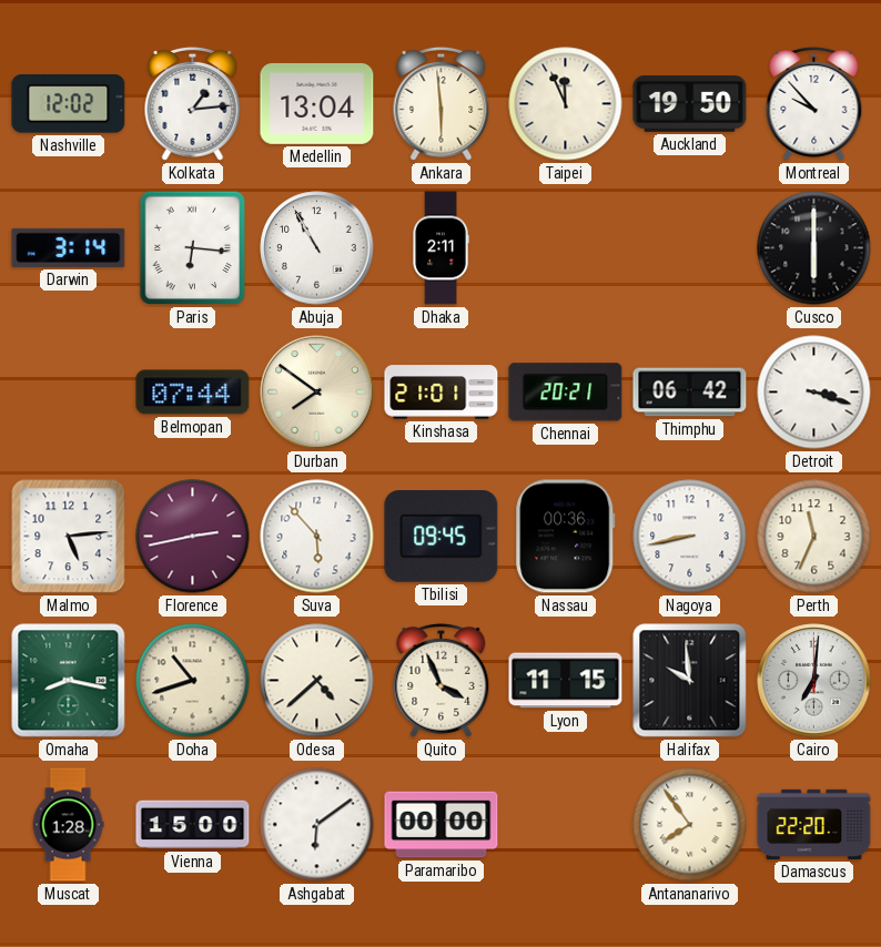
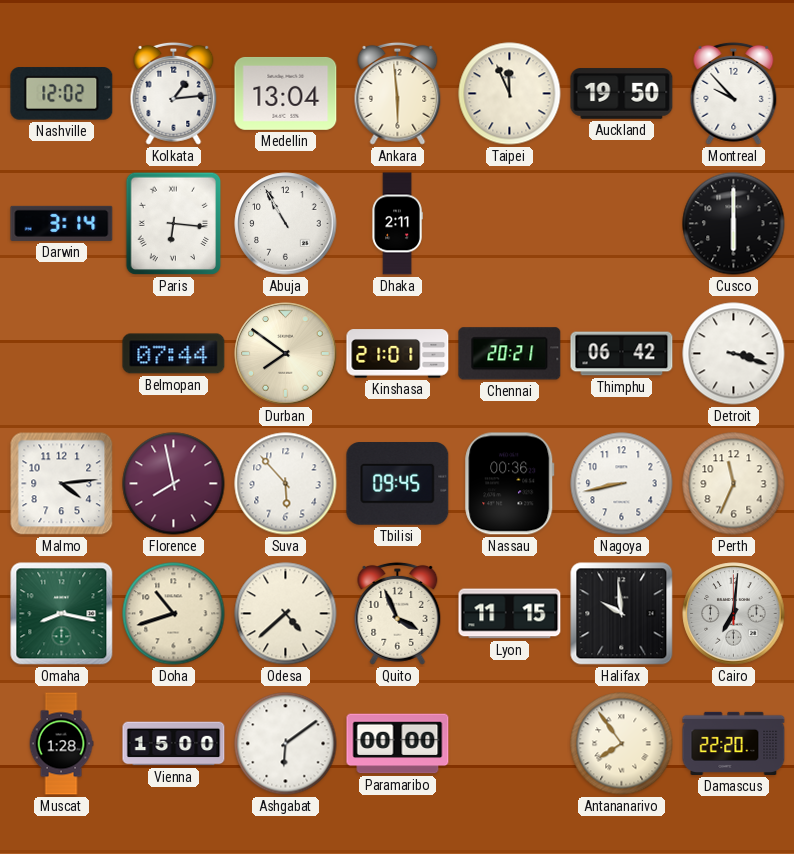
Malmo: 5:14 -> 4:14
Florence: 2:43 -> 7:58
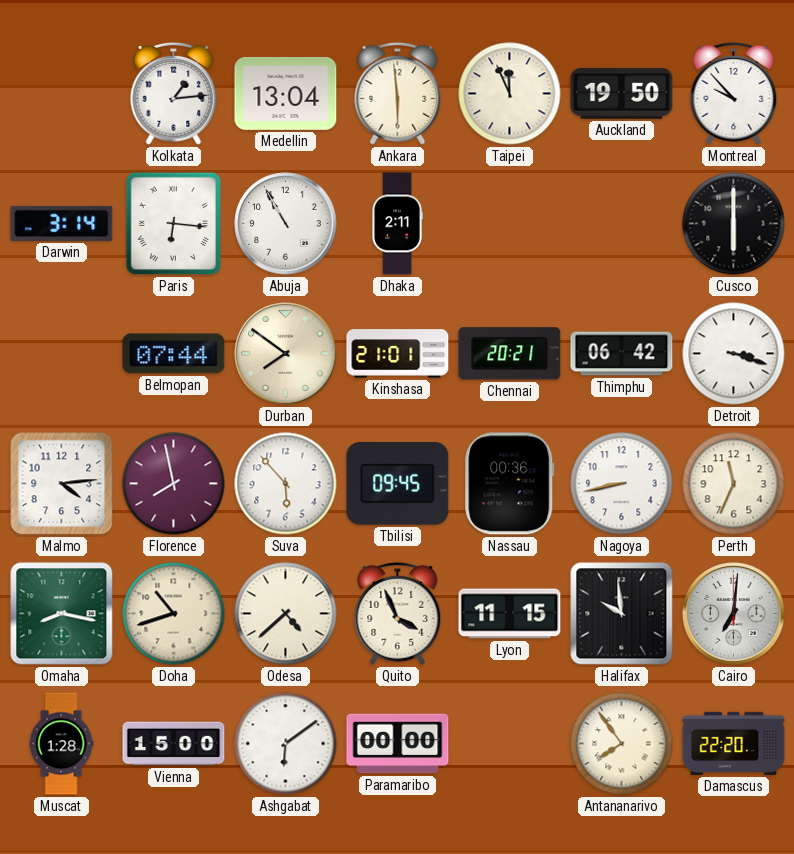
Nashville: 12:02 -> none
